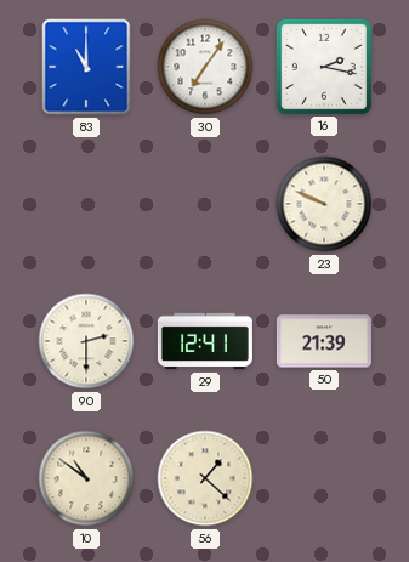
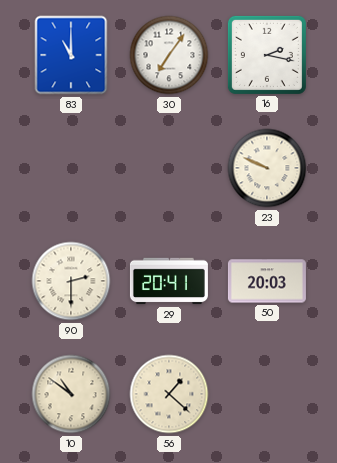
29: 12:41 -> 20:41
50: 21:39 -> 20:03
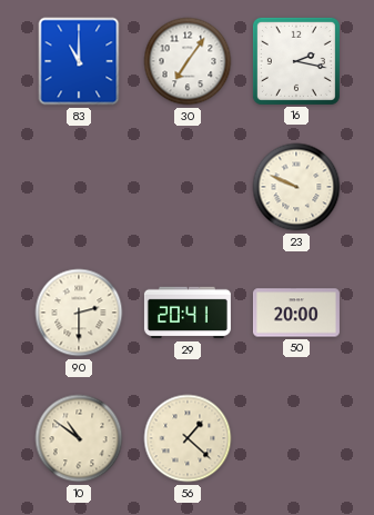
50: 20:03 -> 20:00
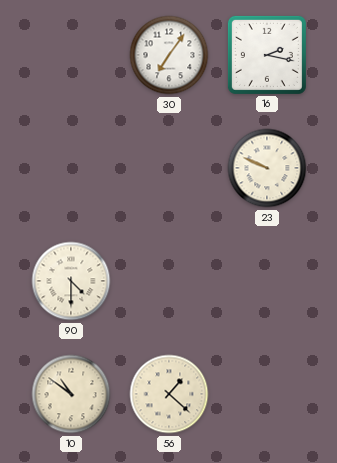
83: 11:00 -> none
90: 2:30 -> 4:30
29: 20:41 -> none
50: 20:00 -> none
